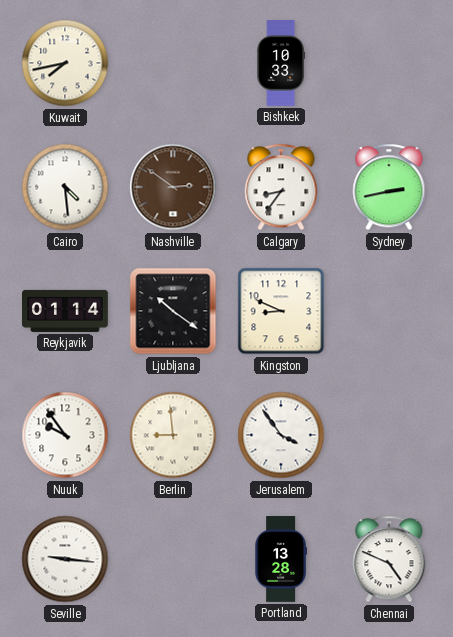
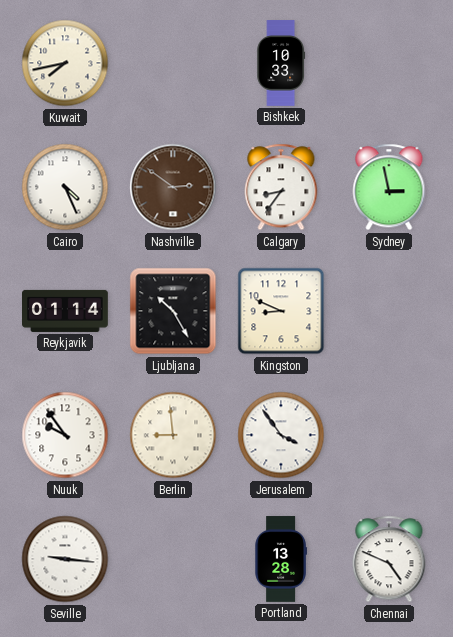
Cairo: 4:29 -> 4:26
Sydney: 2:43 -> 2:58
Ljubljana: 10:21 -> 10:25
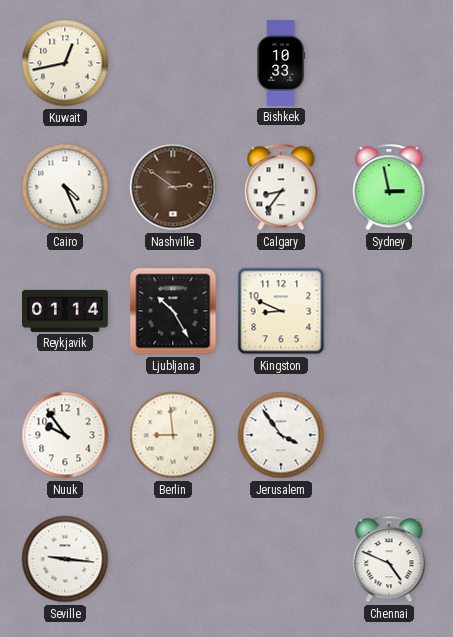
Kuwait: 7:43 -> 12:43
Portland: 13:28 -> none
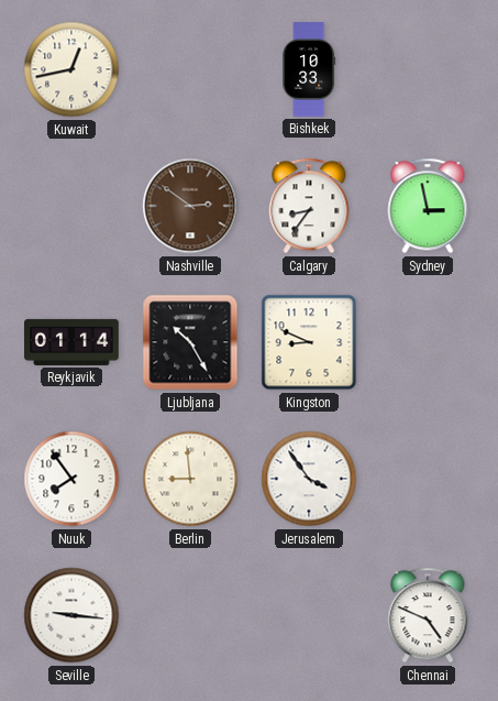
Cairo: 4:26 -> none
Nuuk: 9:54 -> 7:54
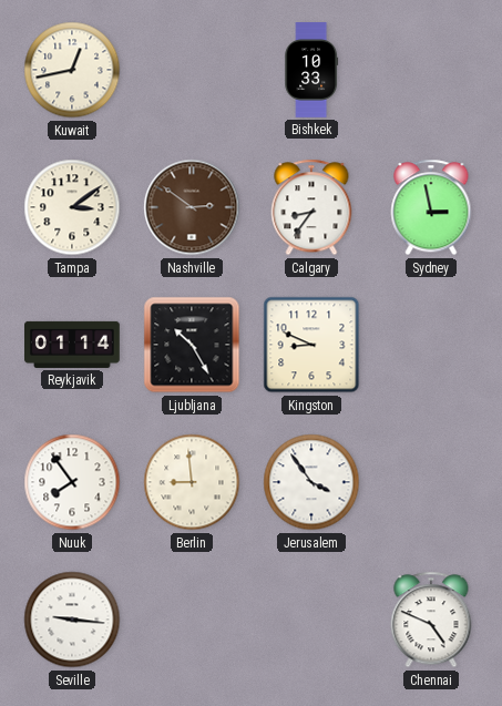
Tampa: none -> 3:09
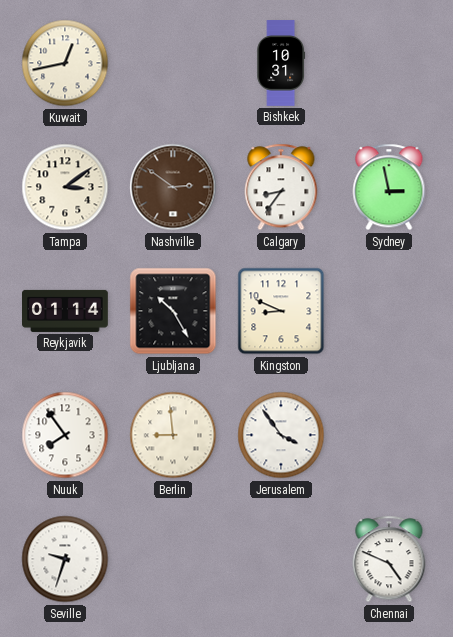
Bishkek: 10:33 -> 10:31
Seville: 9:16 -> 9:33
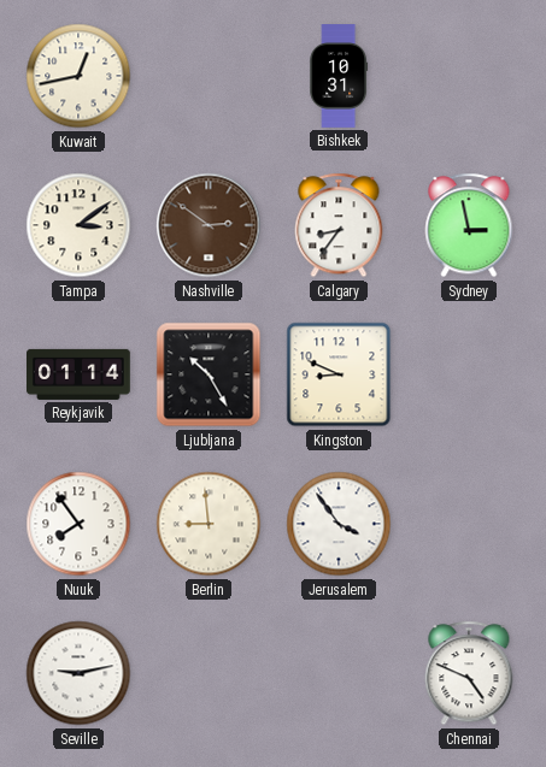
Seville: 9:33 -> 9:13
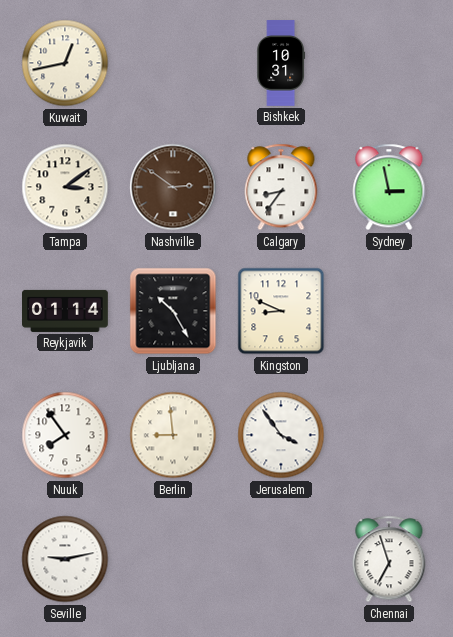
Chennai: 4:49 -> 6:57
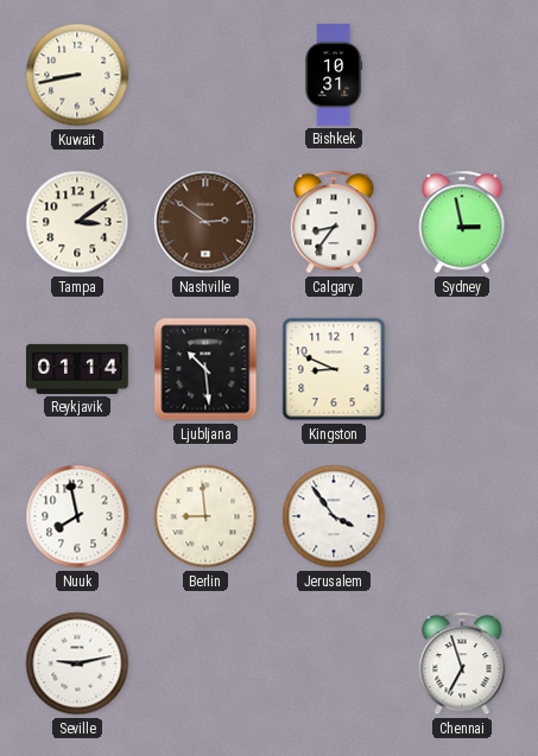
Kuwait: 12:43 -> 8:43
Ljubljana: 10:25 -> 10:29
Nuuk: 7:54 -> 7:58
